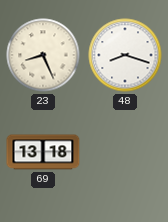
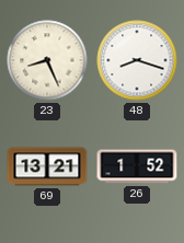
69: 13:18 -> 13:21
26: none -> 1:52
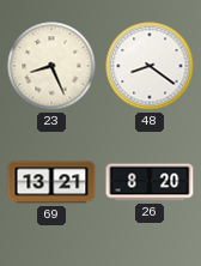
48: 8:18 -> 8:21
26: 1:52 -> 8:20
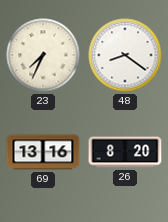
23: 8:26 -> 7:34
69: 13:21 -> 13:16
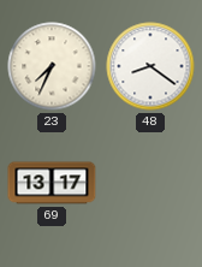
69: 13:16 -> 13:17
26: 8:20 -> none
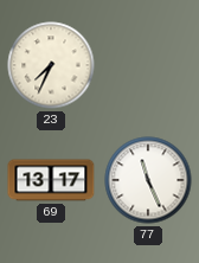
48: 8:21 -> none
77: none -> 11:26
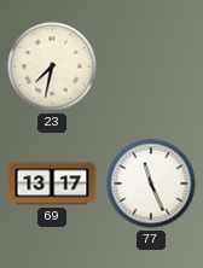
23: 7:34 -> 7:32
